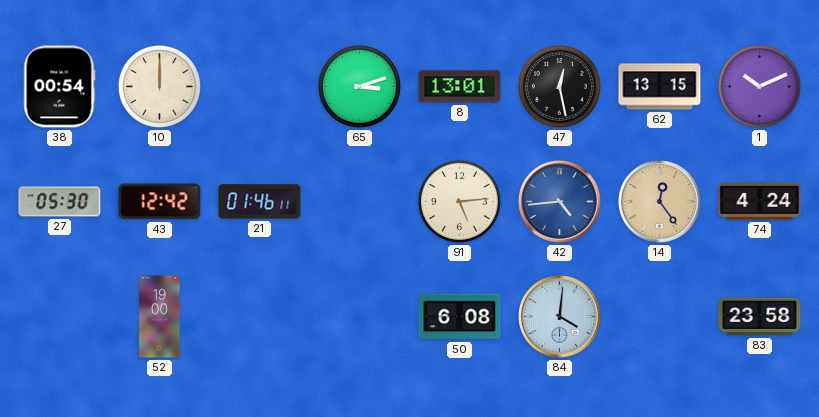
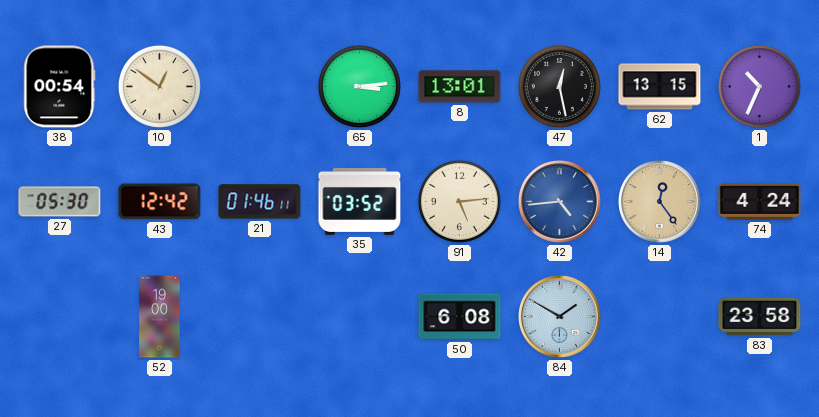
10: 12:00 -> 12:51
65: 3:12 -> 3:14
1: 10:11 -> 10:34
35: none -> 03:52
84: 4:01 -> 1:50
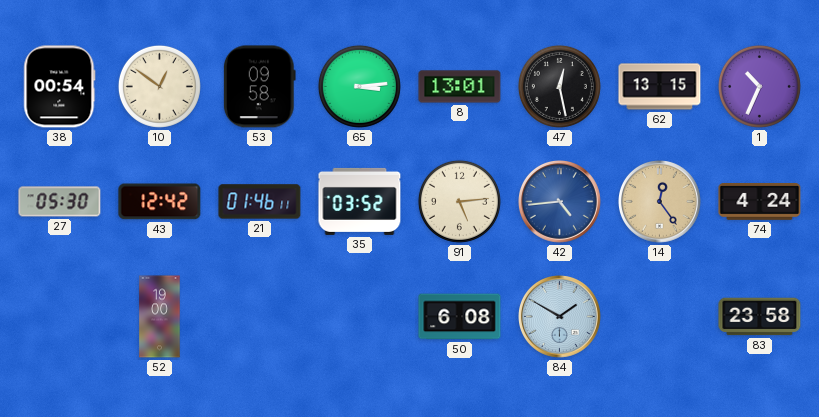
53: none -> 09:58
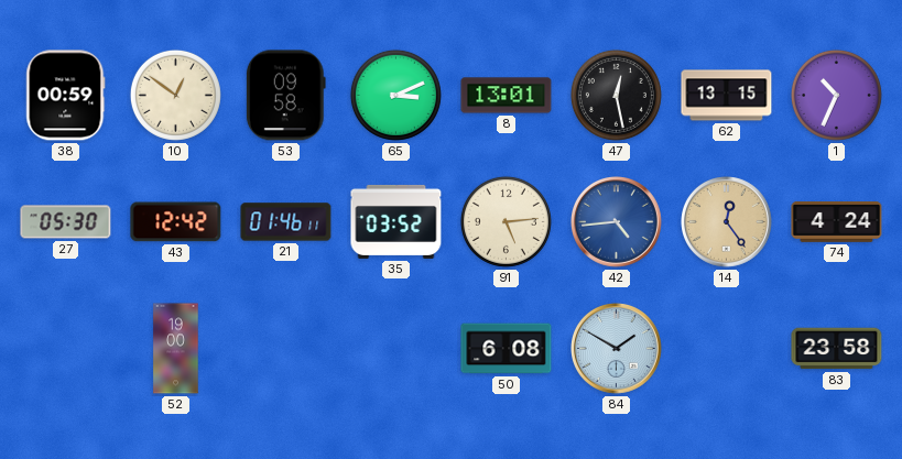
38: 00:54 -> 00:59
65: 3:14 -> 3:11
